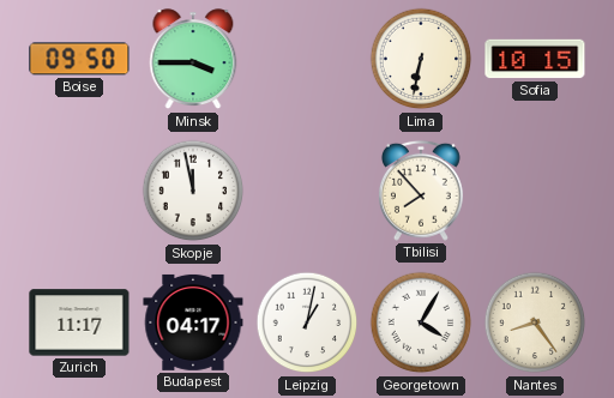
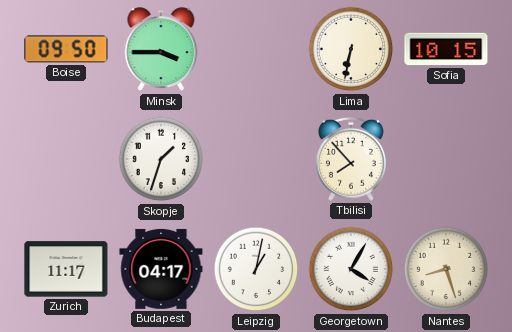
Skopje: 11:58 -> 1:33
Nantes: 8:24 -> 8:27
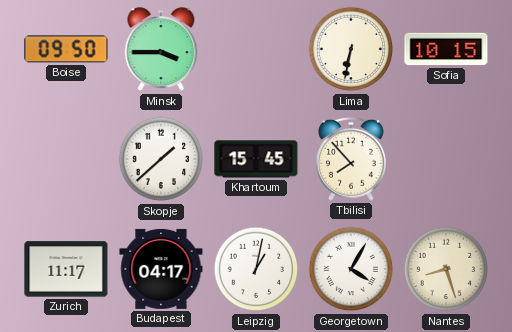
Skopje: 1:33 -> 1:38
Khartoum: none -> 15:45
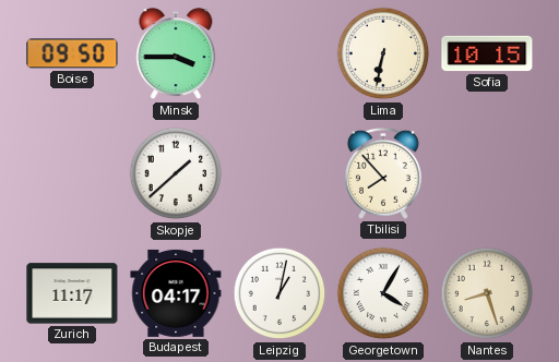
Khartoum: 15:45 -> none
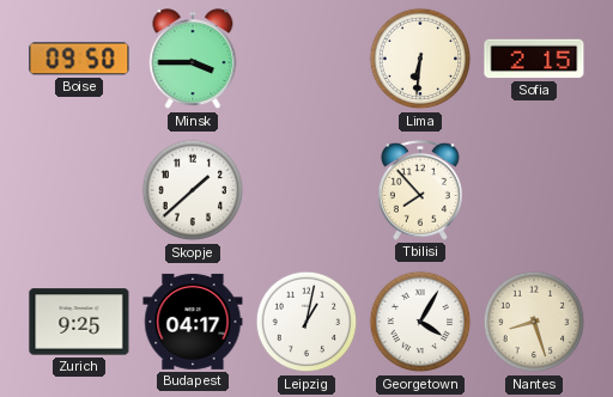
Lima: 6:32 -> 6:31
Sofia: 10:15 -> 2:15
Zurich: 11:17 -> 9:25
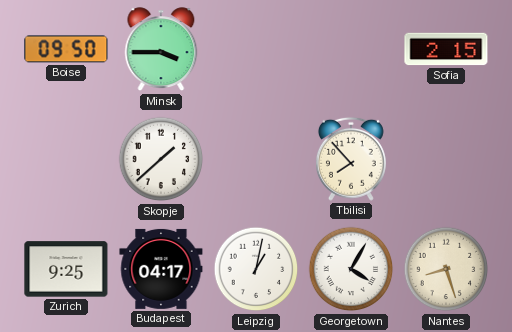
Lima: 6:31 -> none
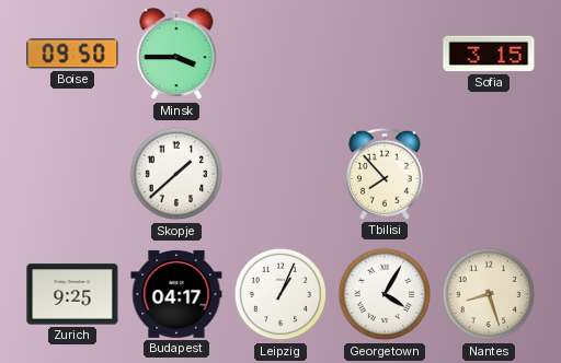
Sofia: 2:15 -> 3:15
Leipzig: 1:02 -> 1:04
